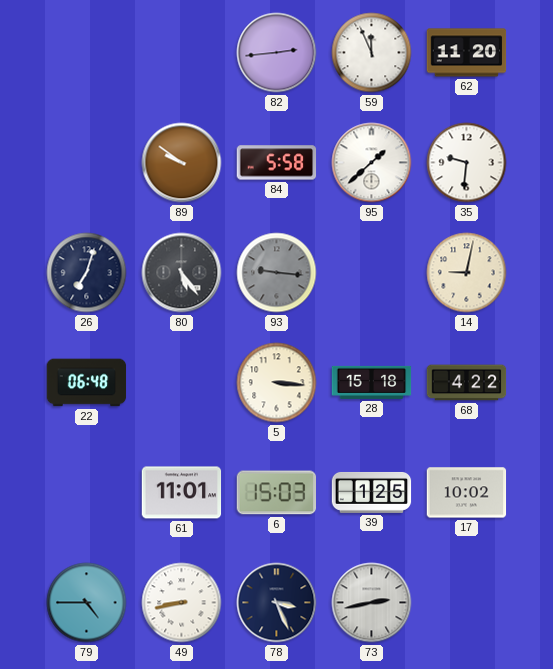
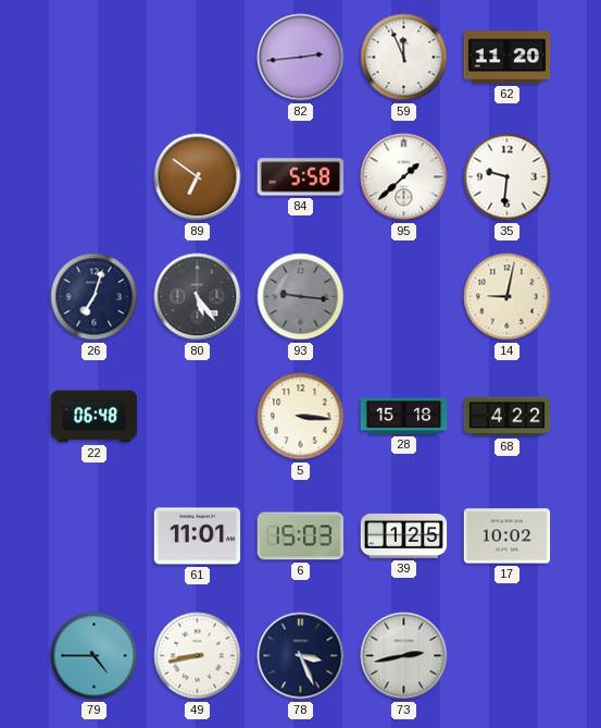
89: 9:51 -> 6:51
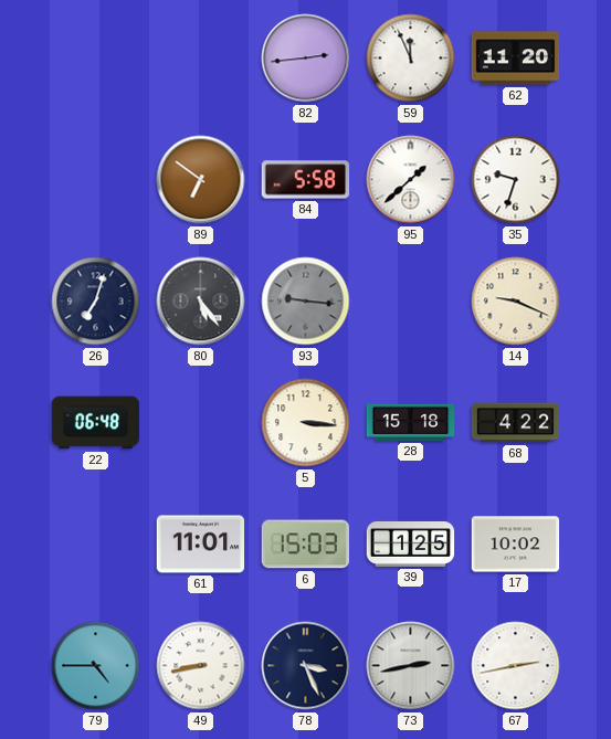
35: 9:31 -> 9:33
14: 9:02 -> 9:19
67: none -> 2:43
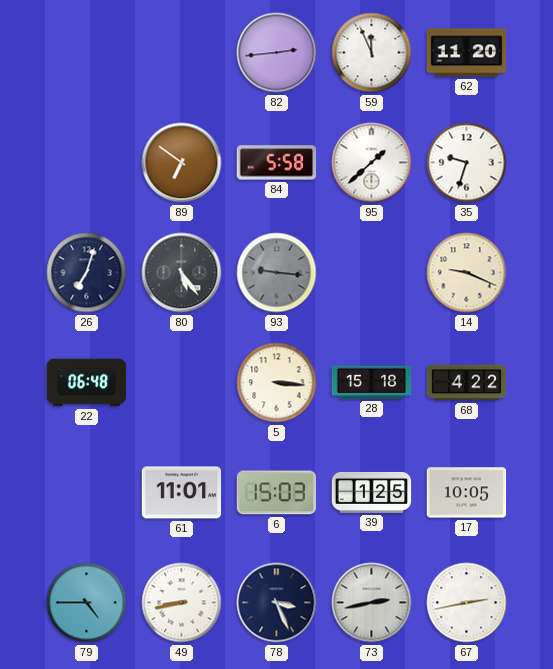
17: 10:02 -> 10:05
